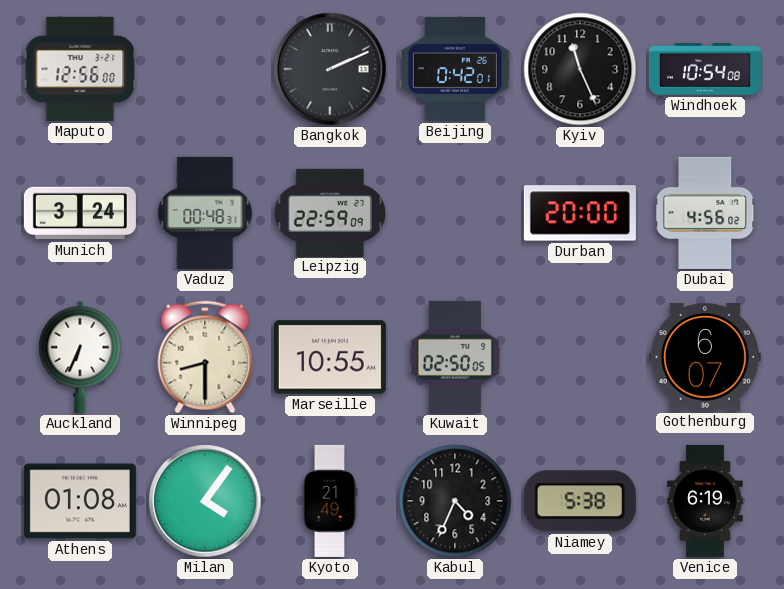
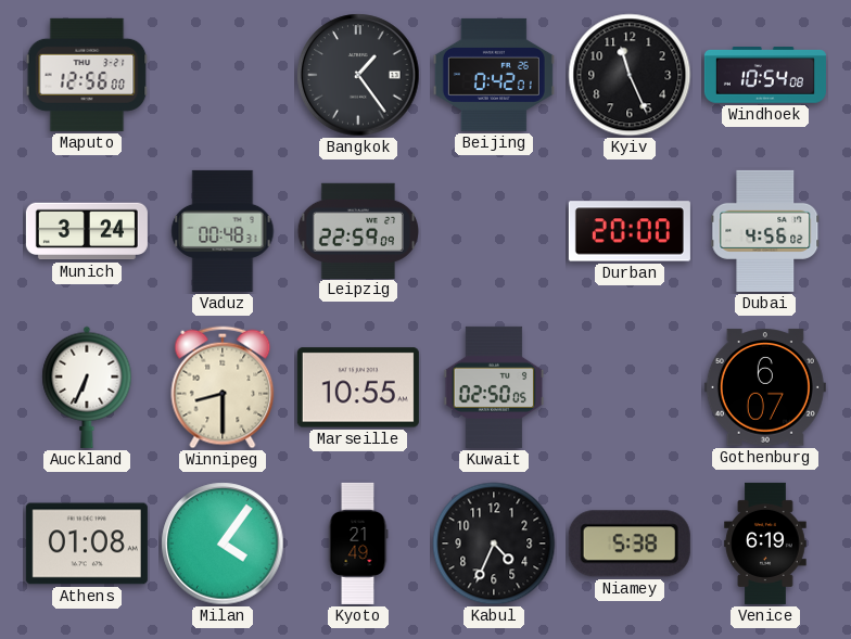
Bangkok: 2:11 -> 1:24
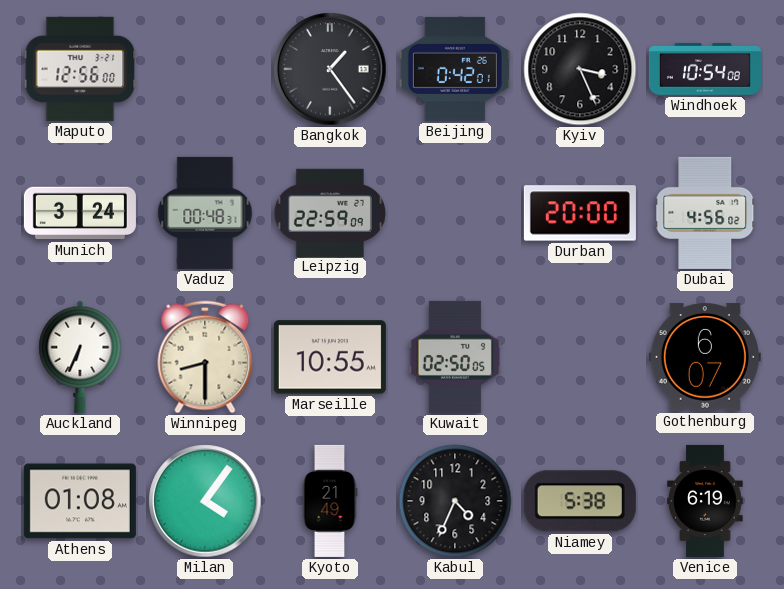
Kyiv: 11:26 -> 3:26
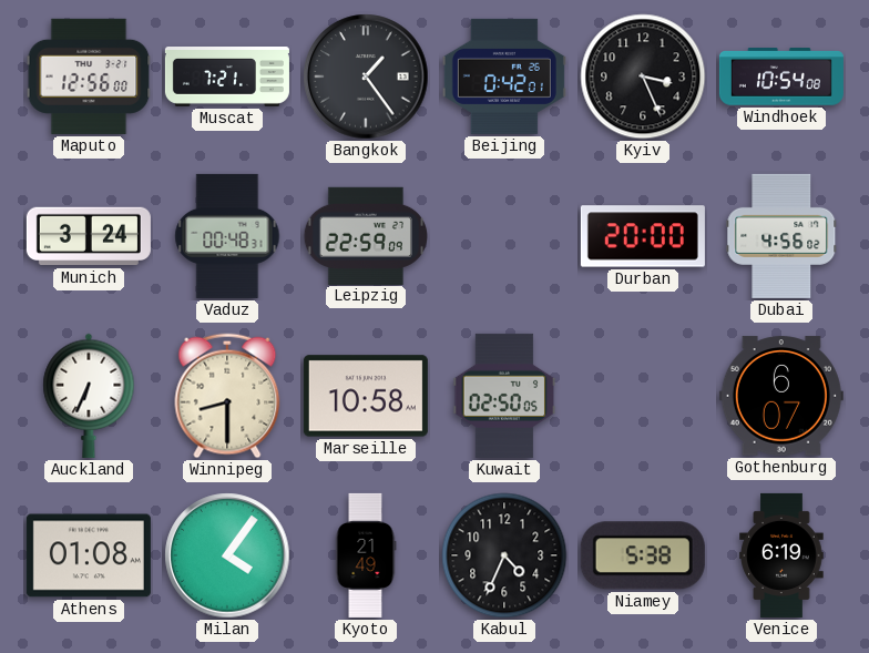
Muscat: none -> 7:21
Marseille: 10:55 -> 10:58
